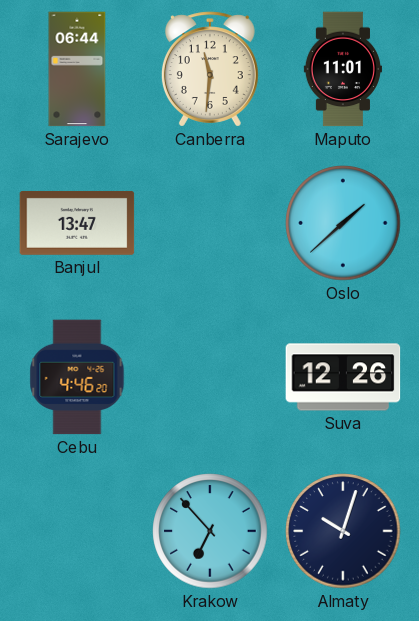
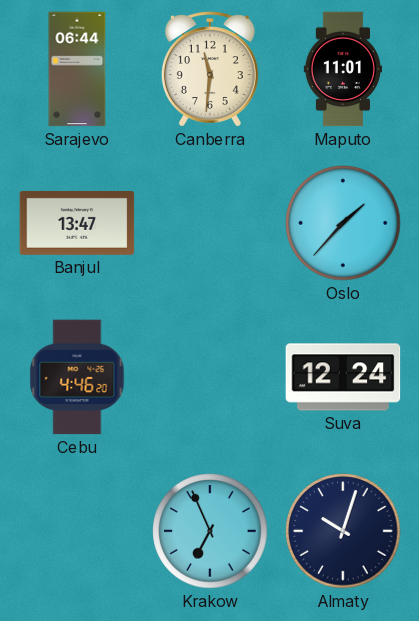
Oslo: 1:38 -> 1:37
Suva: 12:26 -> 12:24
Krakow: 6:53 -> 6:56
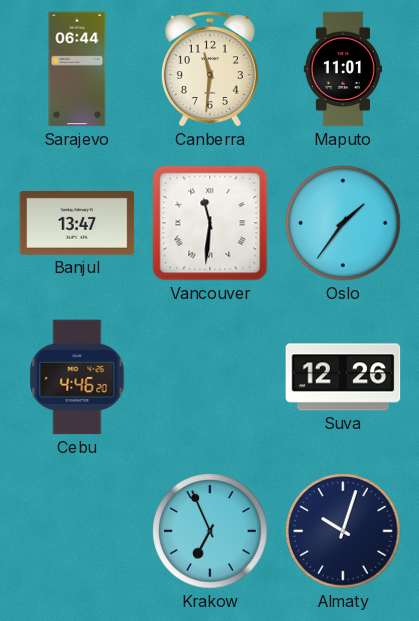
Vancouver: none -> 11:31
Oslo: 1:37 -> 1:36
Suva: 12:24 -> 12:26
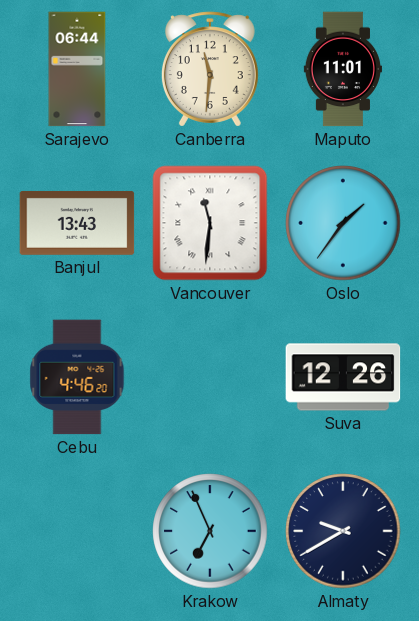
Banjul: 13:47 -> 13:43
Almaty: 10:03 -> 9:40
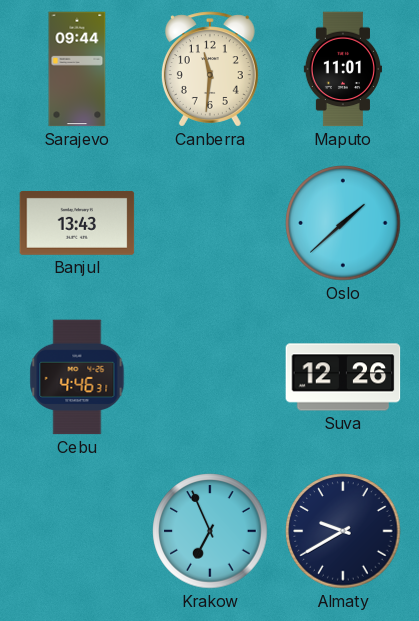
Sarajevo: 06:44 -> 09:44
Vancouver: 11:31 -> none
Oslo: 1:36 -> 1:38
Cebu: 4:46:20 -> 4:46:31
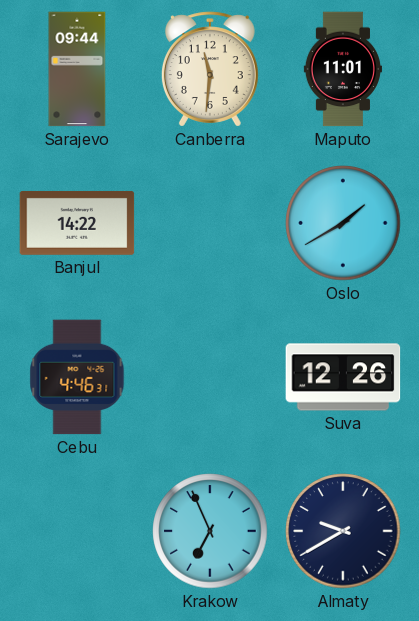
Banjul: 13:43 -> 14:22
Oslo: 1:38 -> 1:40
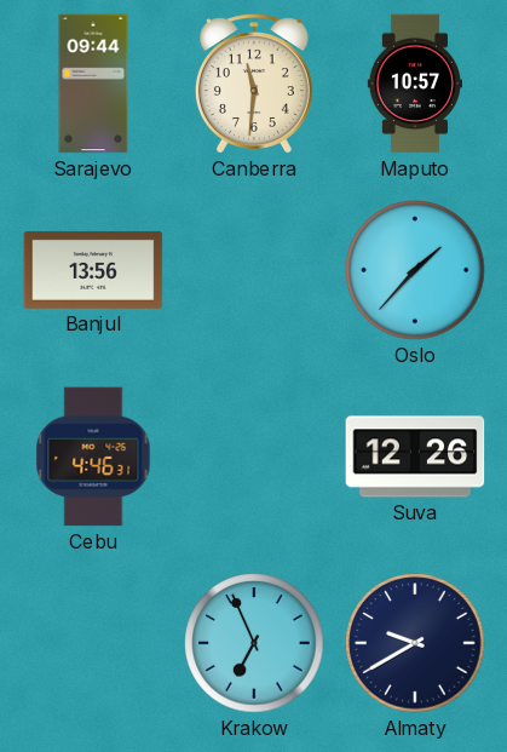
Maputo: 11:01 -> 10:57
Banjul: 14:22 -> 13:56
Oslo: 1:40 -> 1:37
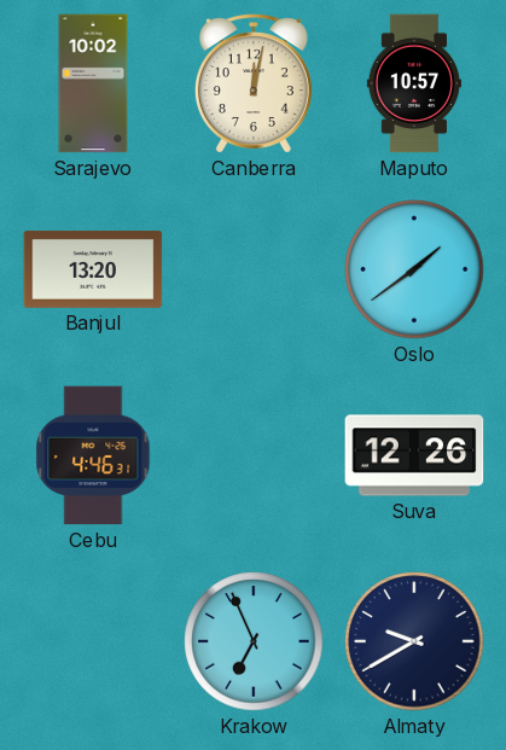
Sarajevo: 09:44 -> 10:02
Canberra: 11:31 -> 12:02
Banjul: 13:56 -> 13:20
Oslo: 1:37 -> 1:39
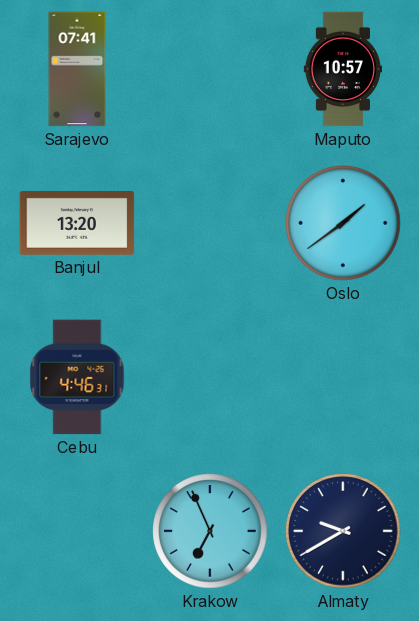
Sarajevo: 10:02 -> 07:41
Canberra: 12:02 -> none
Suva: 12:26 -> none
